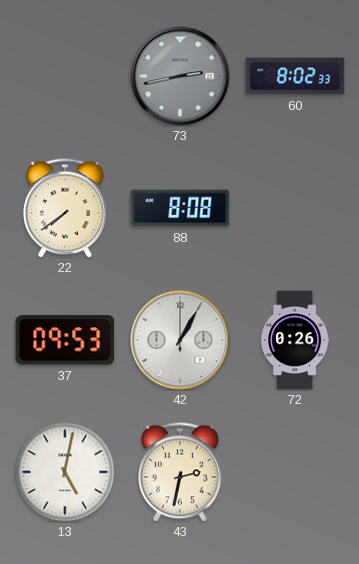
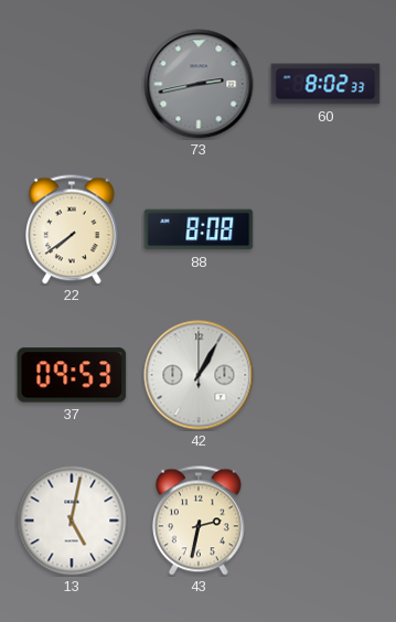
72: 0:26 -> none
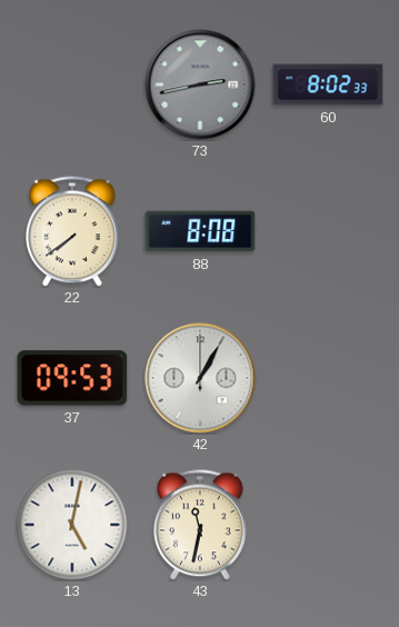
43: 2:32 -> 11:32
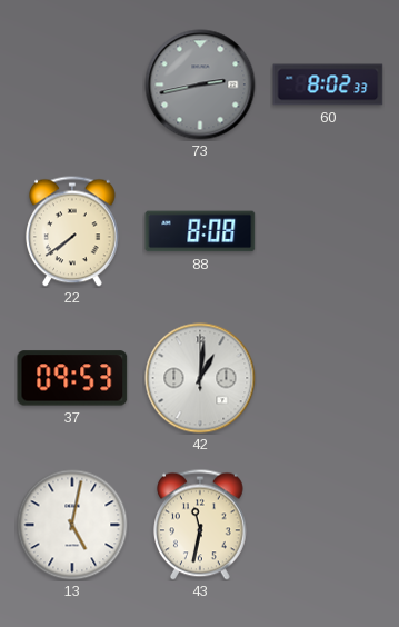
42: 1:05 -> 1:01
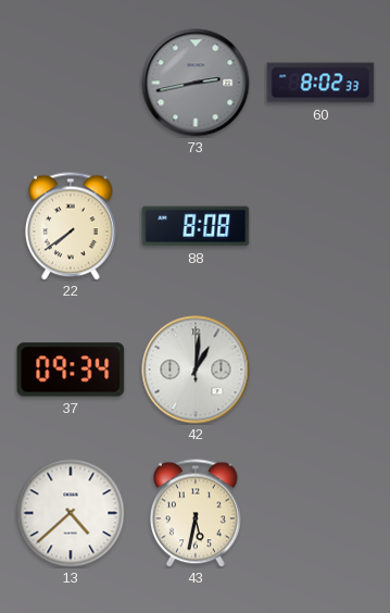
37: 09:53 -> 09:34
13: 5:02 -> 4:38
43: 11:32 -> 5:32
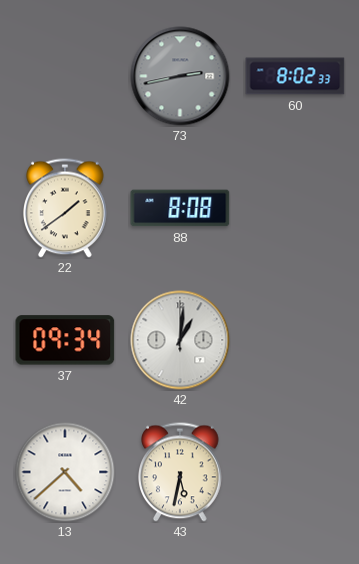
22: 7:39 -> 1:39
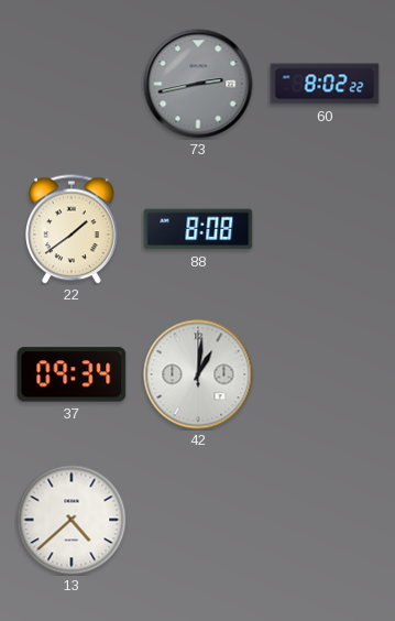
60: 8:02:33 -> 8:02:22
43: 5:32 -> none
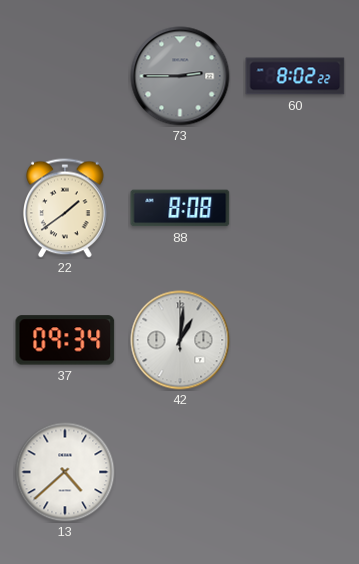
73: 2:43 -> 2:45
